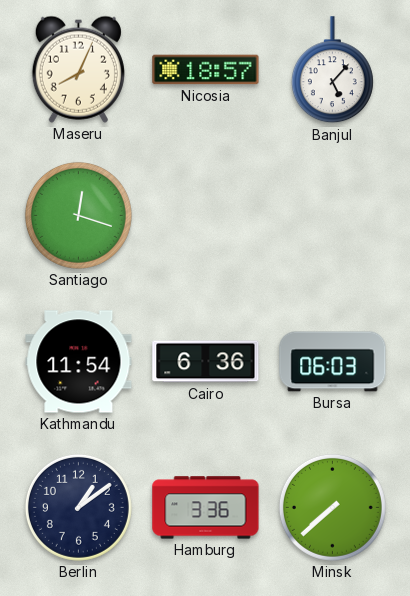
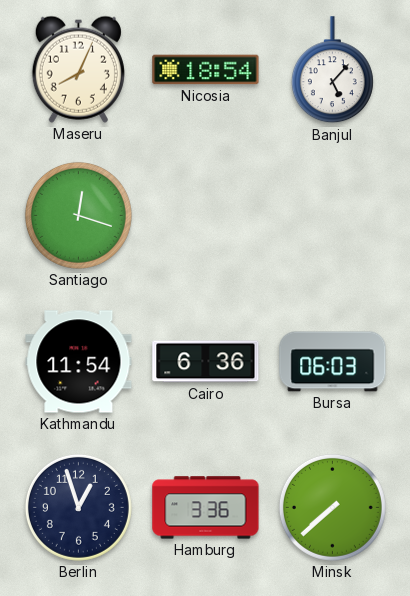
Nicosia: 18:57 -> 18:54
Berlin: 1:09 -> 12:57
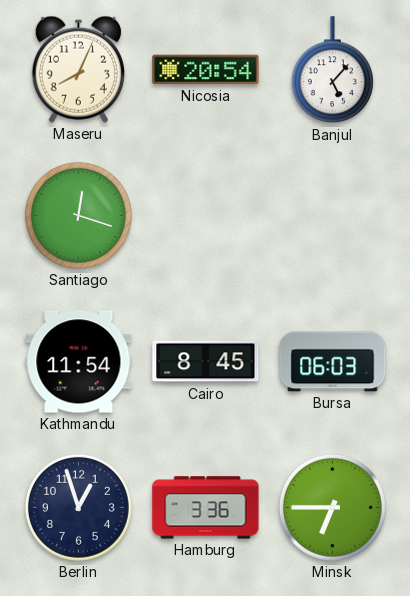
Nicosia: 18:54 -> 20:54
Cairo: 6:36 -> 8:45
Minsk: 7:38 -> 6:45
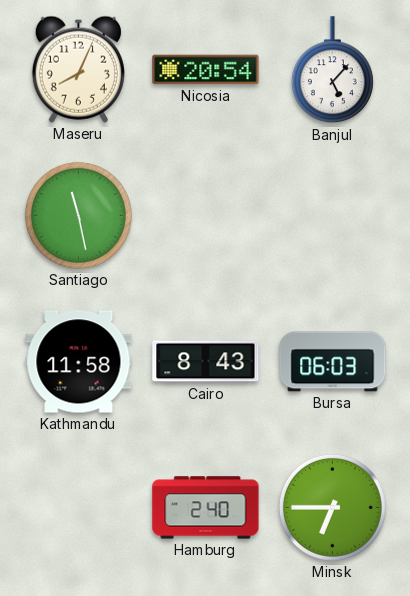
Santiago: 12:18 -> 11:28
Kathmandu: 11:54 -> 11:58
Cairo: 8:45 -> 8:43
Berlin: 12:57 -> none
Hamburg: 3:36 -> 2:40
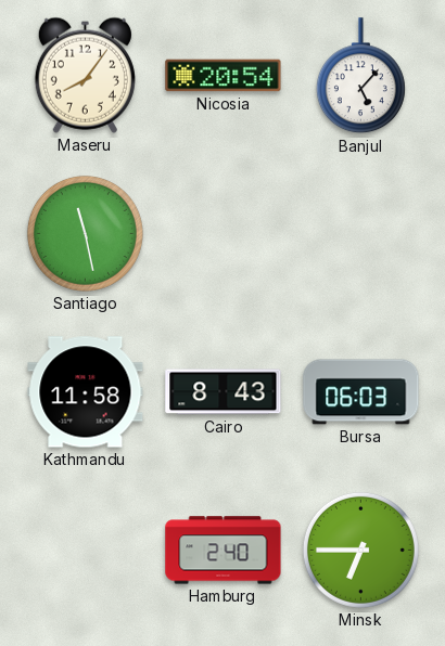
Maseru: 8:04 -> 8:06
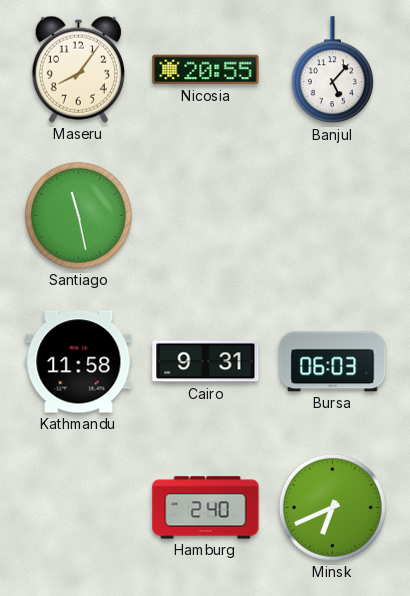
Nicosia: 20:54 -> 20:55
Cairo: 8:43 -> 9:31
Minsk: 6:45 -> 6:41
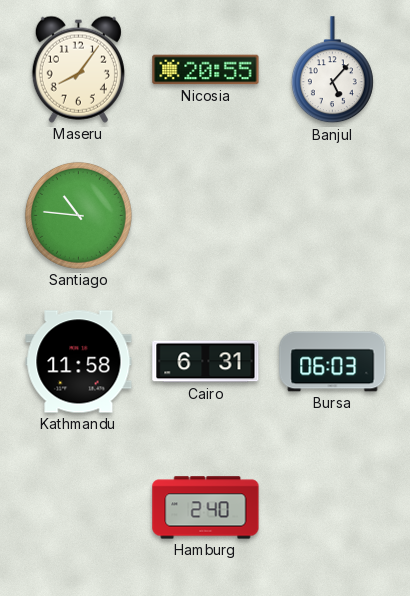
Santiago: 11:28 -> 10:46
Cairo: 9:31 -> 6:31
Minsk: 6:41 -> none
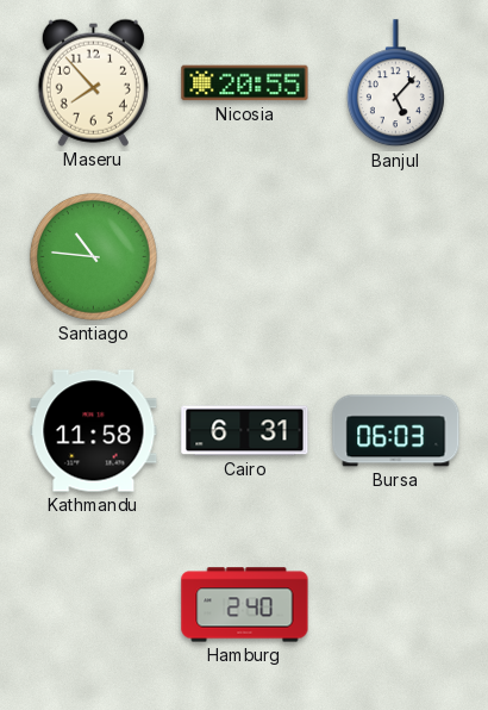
Maseru: 8:06 -> 7:53
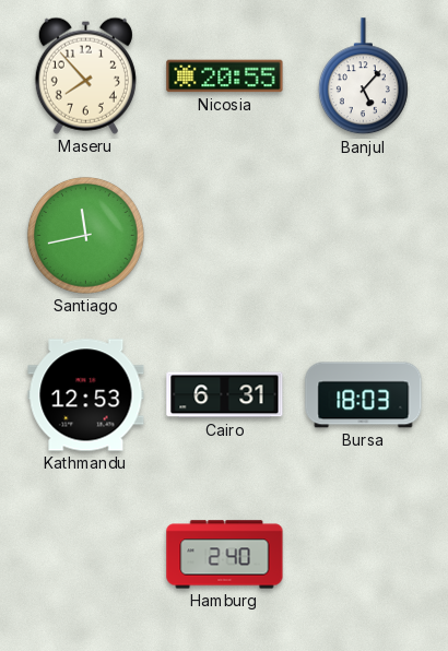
Santiago: 10:46 -> 11:43
Kathmandu: 11:58 -> 12:53
Bursa: 06:03 -> 18:03
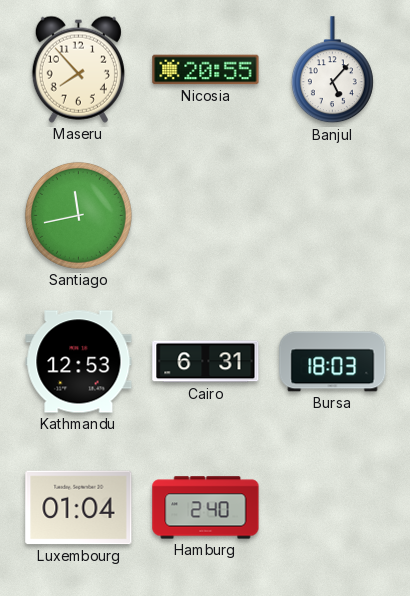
Luxembourg: none -> 01:04
